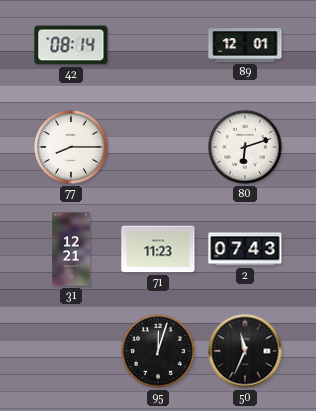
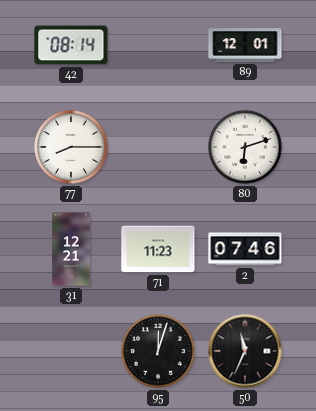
2: 07:43 -> 07:46
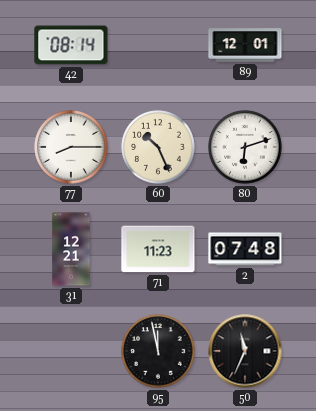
60: none -> 10:26
2: 07:46 -> 07:48
95: 12:03 -> 11:58
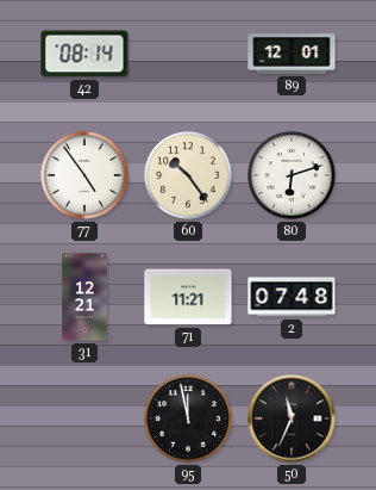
77: 8:15 -> 4:54
60: 10:26 -> 10:24
71: 11:23 -> 11:21
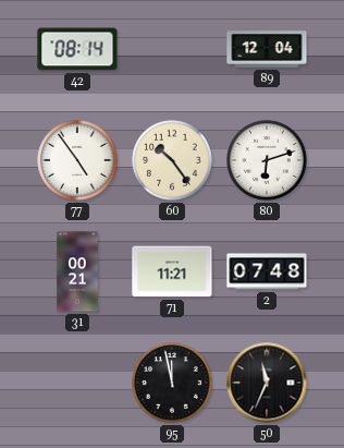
89: 12:01 -> 12:04
31: 12:21 -> 00:21
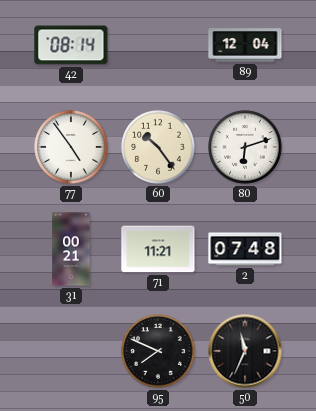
95: 11:58 -> 7:49
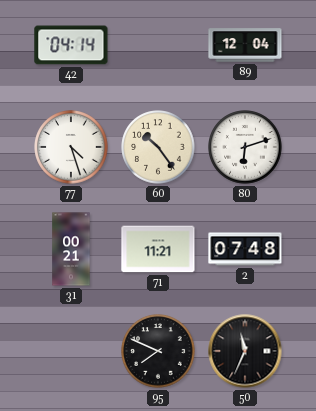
42: 08:14 -> 04:14
77: 4:54 -> 4:27
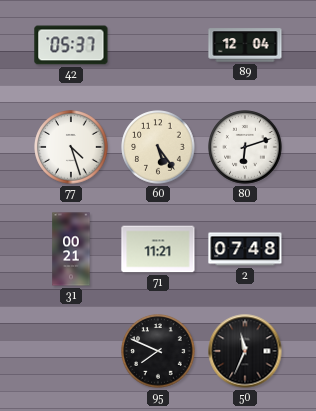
42: 04:14 -> 05:37
60: 10:24 -> 5:24
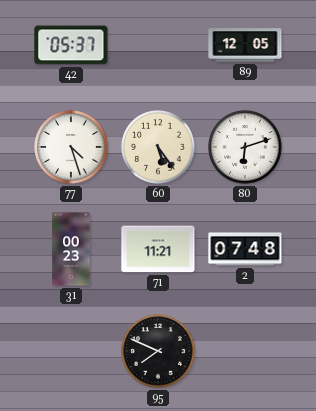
89: 12:04 -> 12:05
31: 00:21 -> 00:23
50: 11:34 -> none
